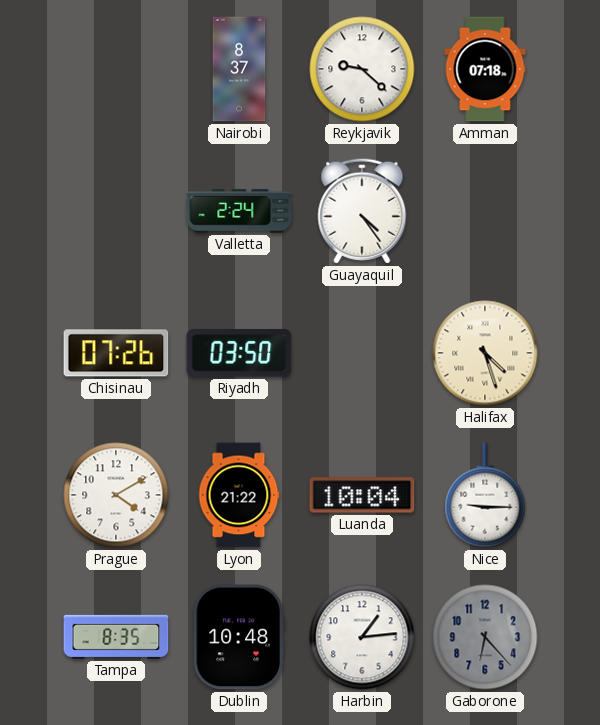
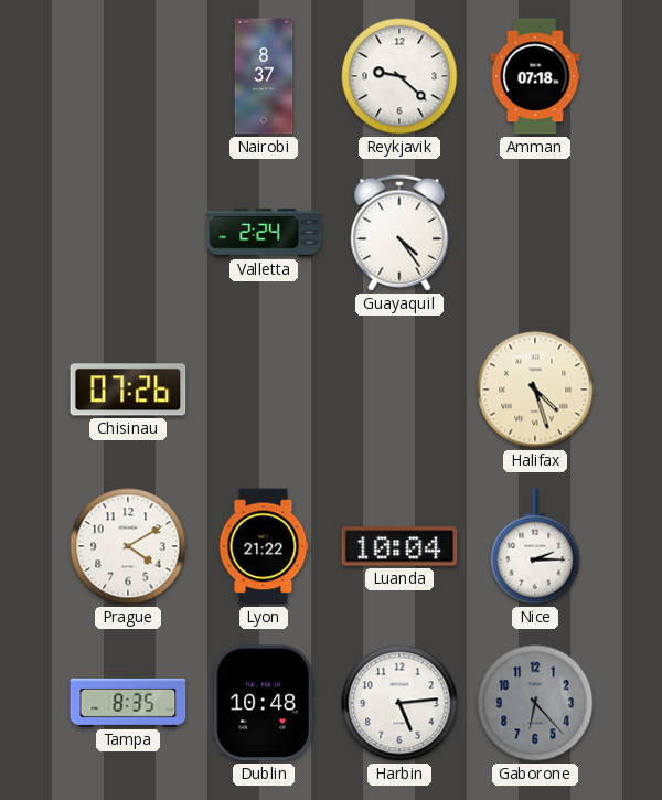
Riyadh: 03:50 -> none
Nice: 9:15 -> 2:15
Harbin: 1:14 -> 5:14
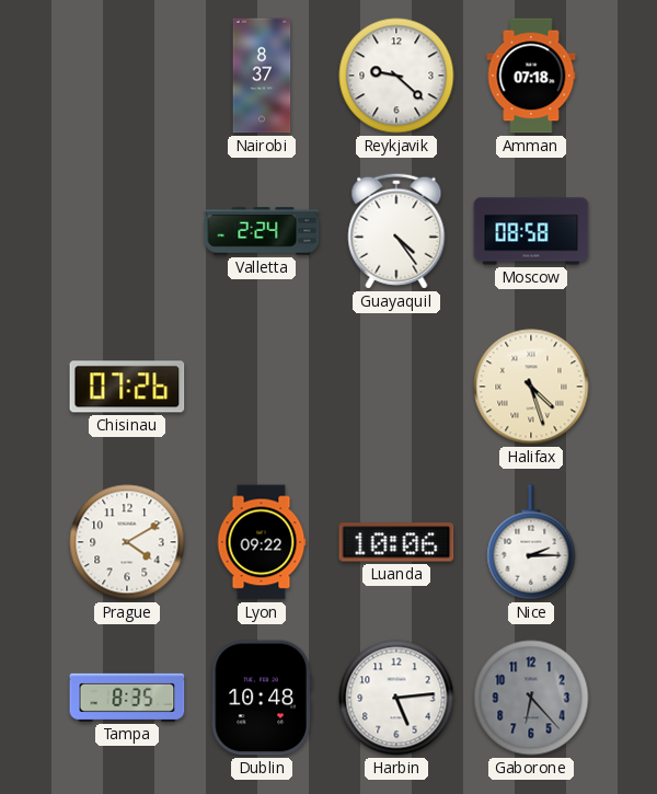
Moscow: none -> 08:58
Lyon: 21:22 -> 09:22
Luanda: 10:04 -> 10:06
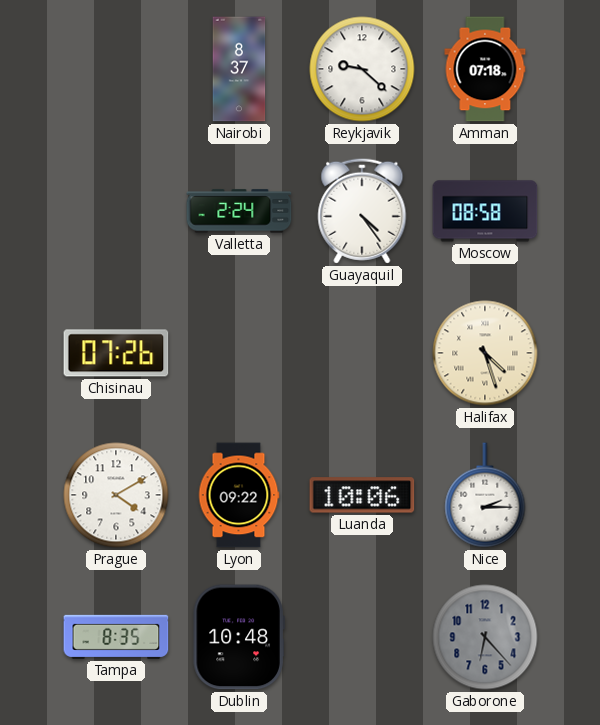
Harbin: 5:14 -> none
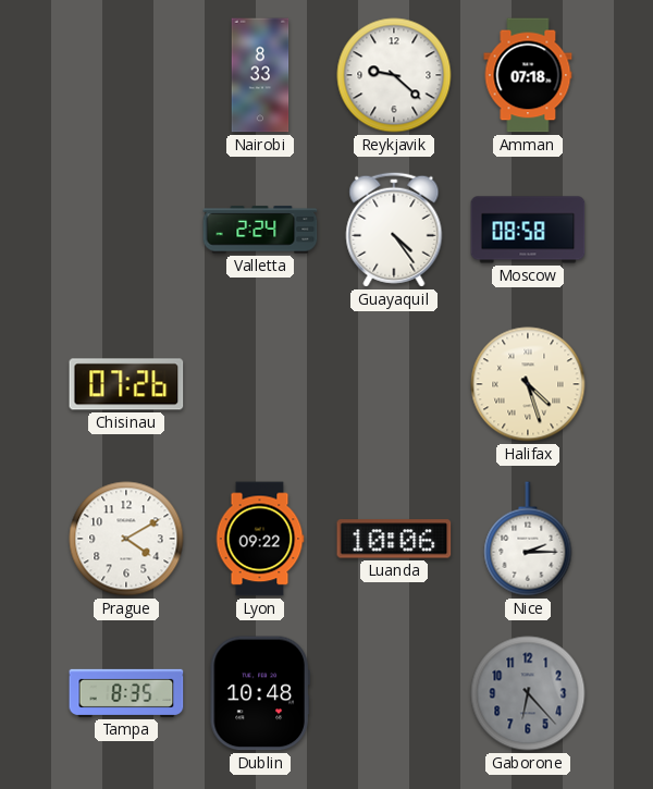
Nairobi: 8:37 -> 8:33
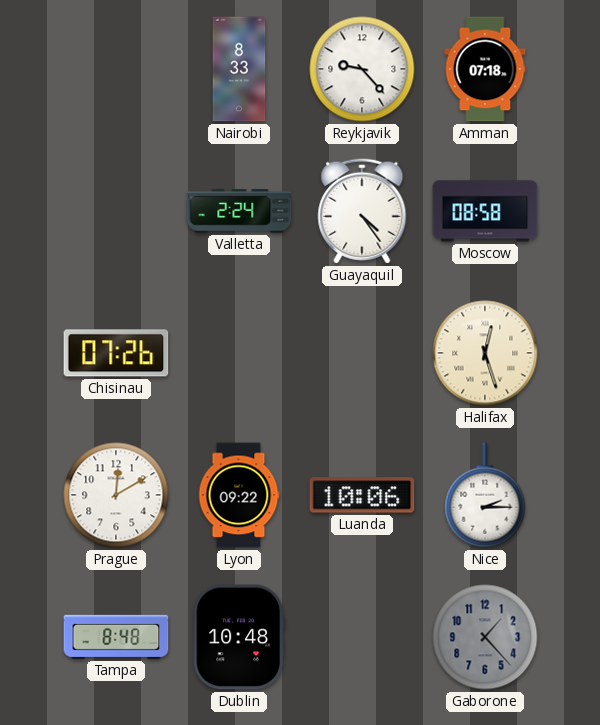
Reykjavik: 9:22 -> 9:23
Halifax: 4:27 -> 12:27
Prague: 4:10 -> 12:10
Tampa: 8:35 -> 8:48
Gaborone: 6:23 -> 1:23
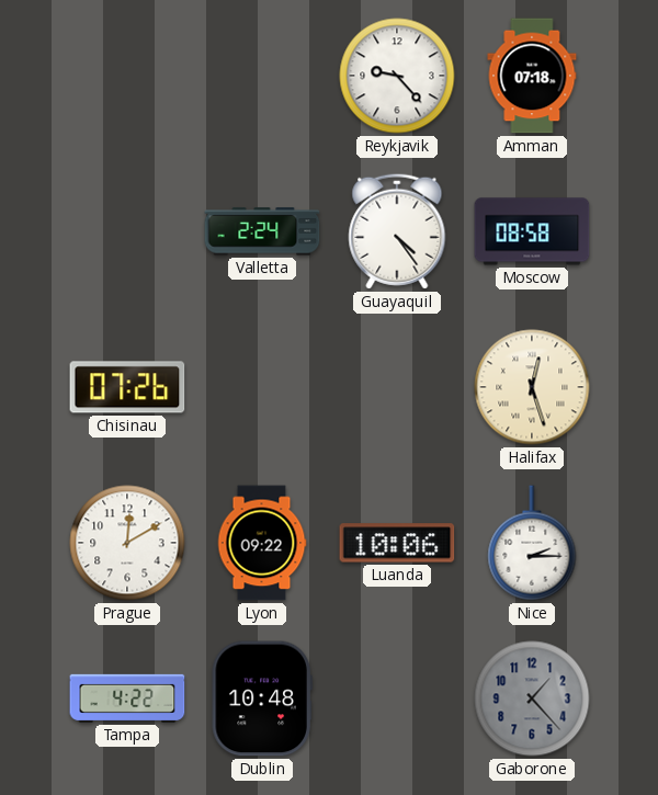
Nairobi: 8:33 -> none
Tampa: 8:48 -> 4:22
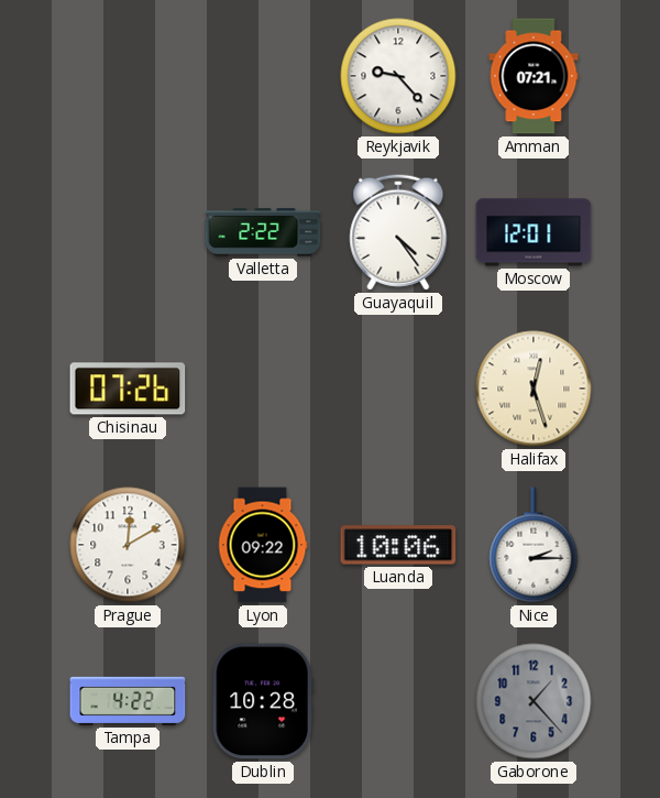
Amman: 07:18 -> 07:21
Valletta: 2:24 -> 2:22
Moscow: 08:58 -> 12:01
Dublin: 10:48 -> 10:28
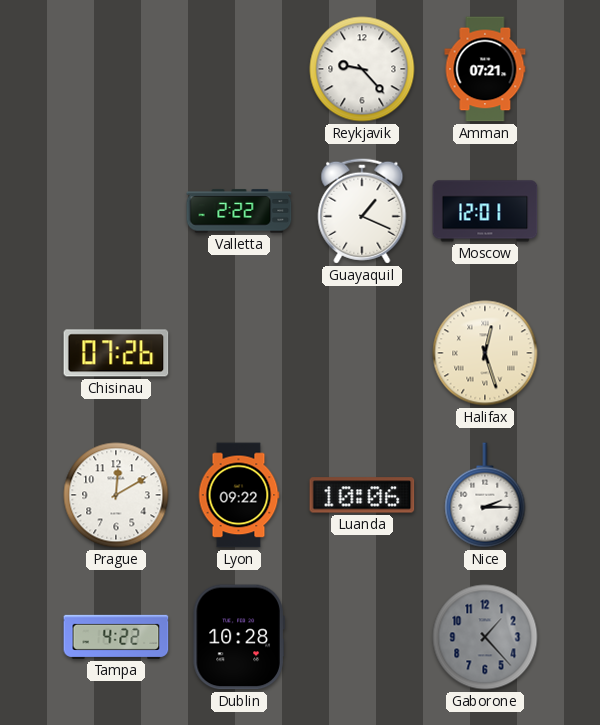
Guayaquil: 4:24 -> 1:19
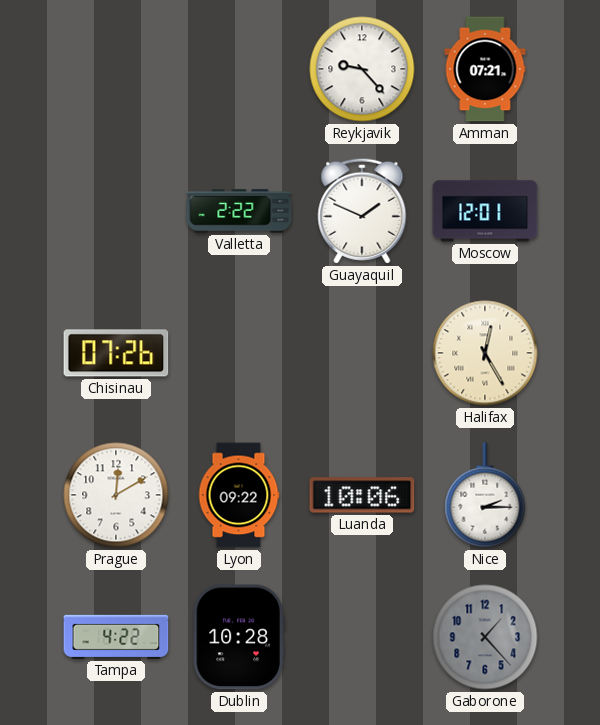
Guayaquil: 1:19 -> 1:49
Halifax: 12:27 -> 12:25
